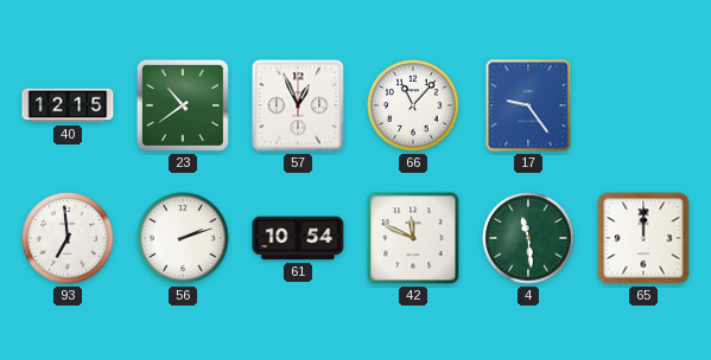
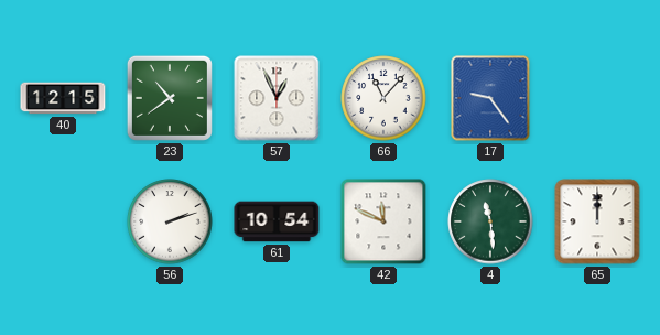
93: 6:59 -> none
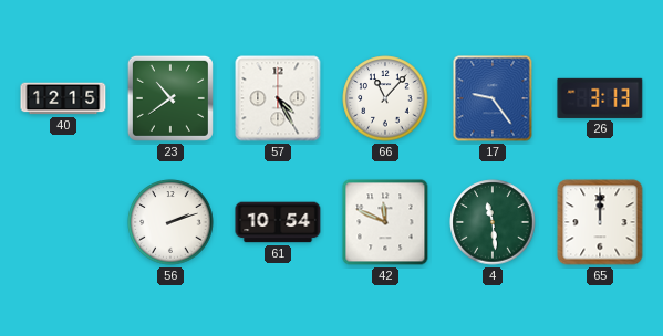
57: 12:56 -> 4:25
26: none -> 3:13
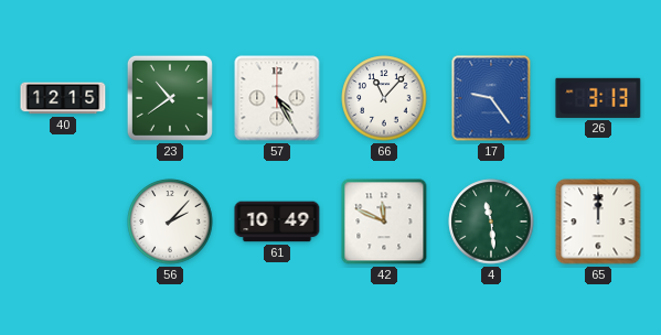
56: 2:12 -> 2:07
61: 10:54 -> 10:49
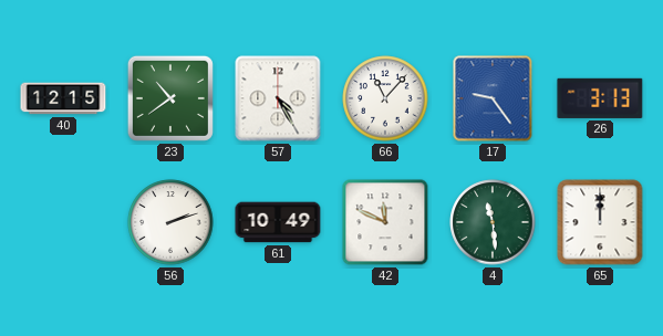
56: 2:07 -> 2:12
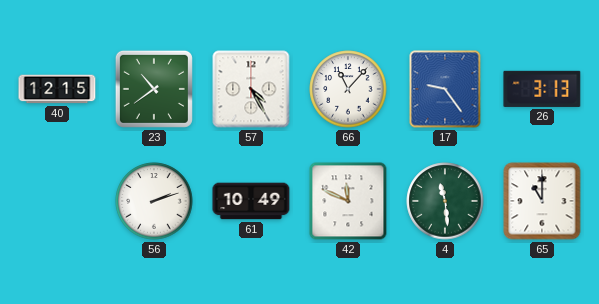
65: 12:00 -> 11:00
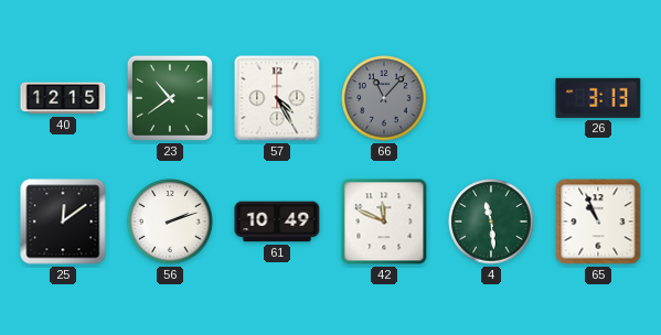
66 dial: white -> grey
17: 9:24 -> none
25: none -> 12:09
65: 11:00 -> 10:56
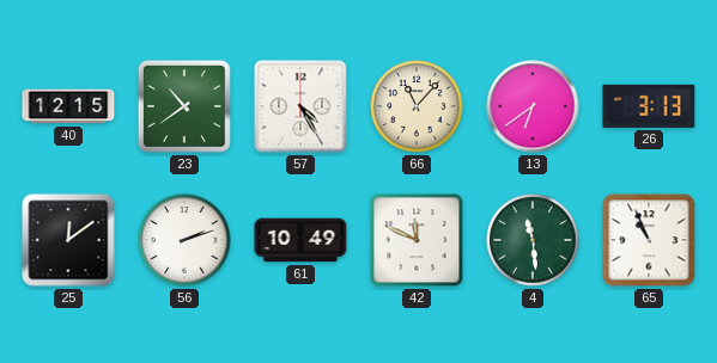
66 dial: grey -> cream
13: none -> 6:39
